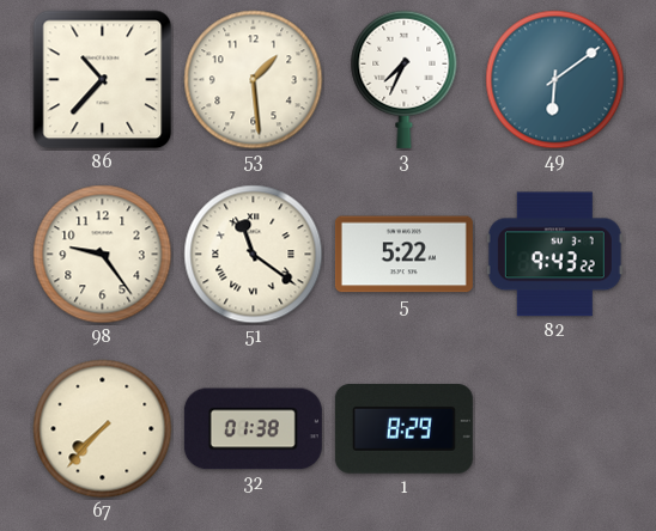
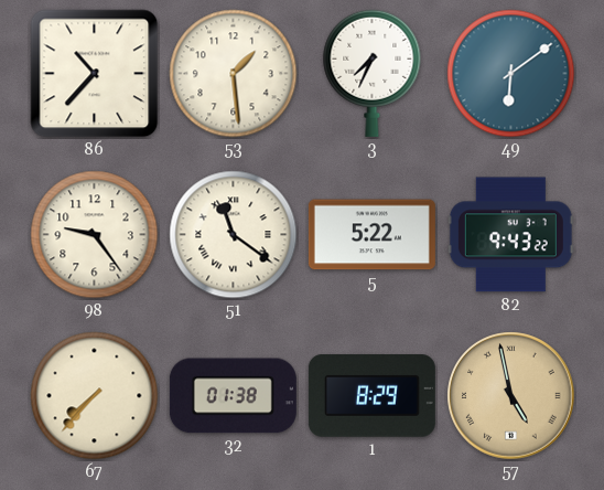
57: none -> 4:58
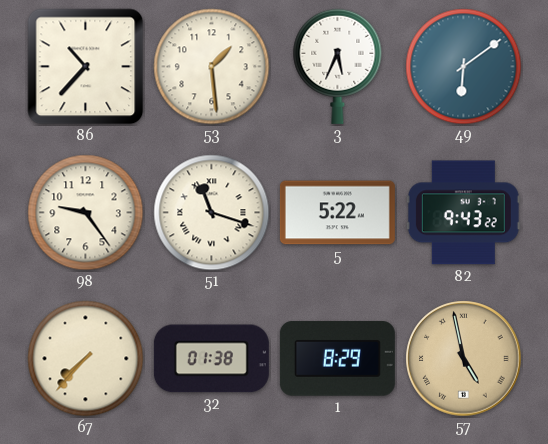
3: 7:34 -> 5:34
51: 11:21 -> 11:18
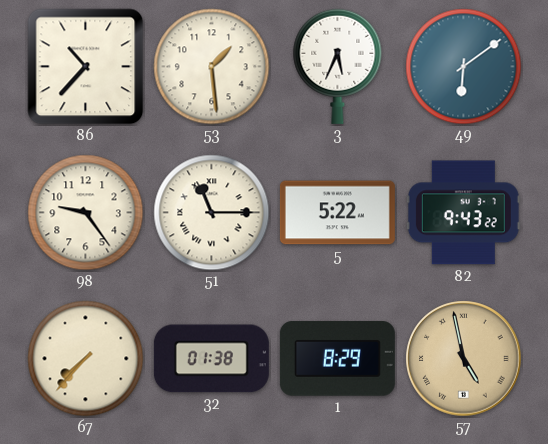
51: 11:18 -> 11:15
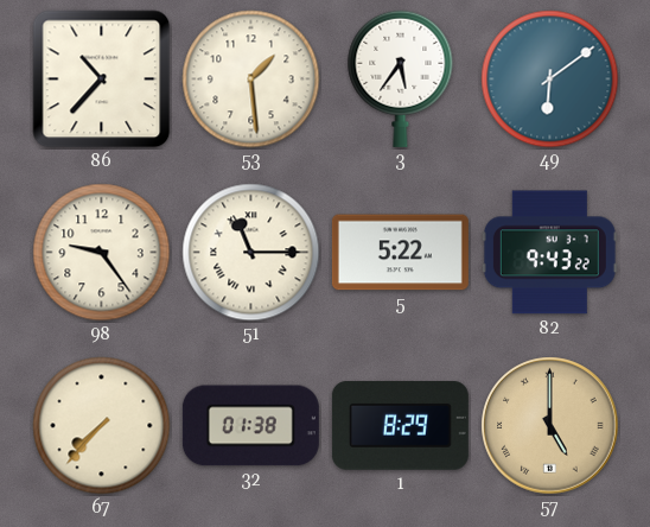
3: 5:34 -> 5:36
57: 4:58 -> 5:00
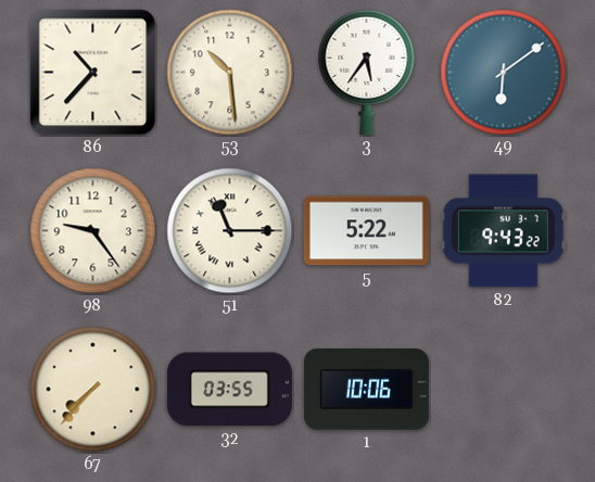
53: 1:29 -> 10:29
32: 01:38 -> 03:55
1: 8:29 -> 10:06
57: 5:00 -> none
